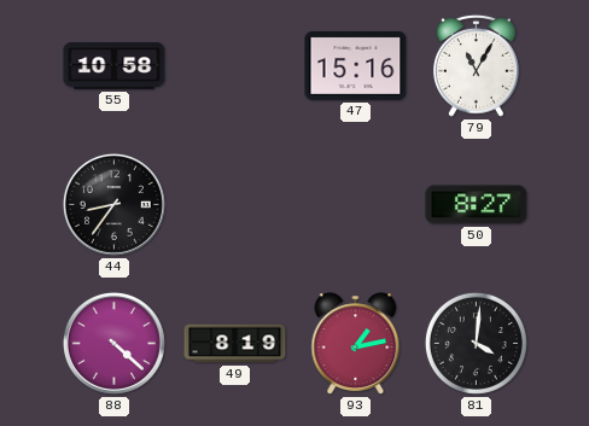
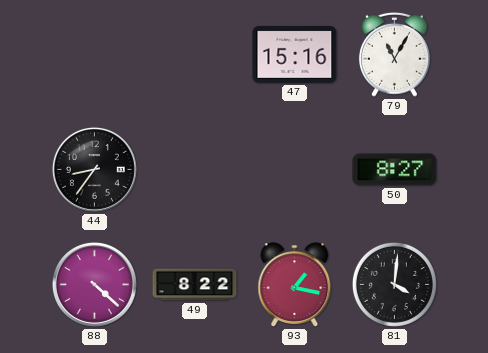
55: 10:58 -> none
49: 8:19 -> 8:22
93: 1:13 -> 1:17
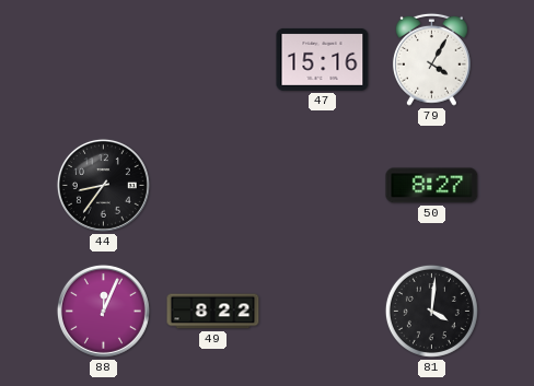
79: 11:05 -> 4:05
88: 4:22 -> 12:04
93: 1:17 -> none
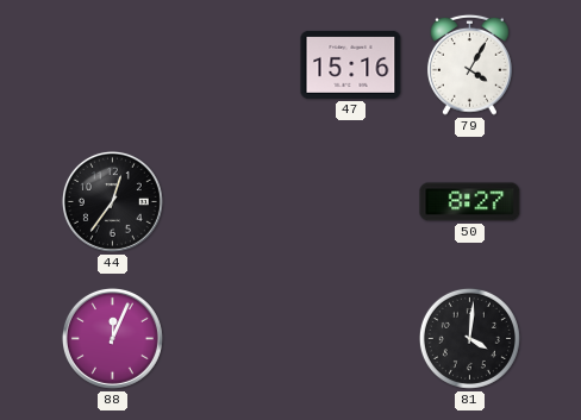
44: 8:36 -> 12:36
49: 8:22 -> none
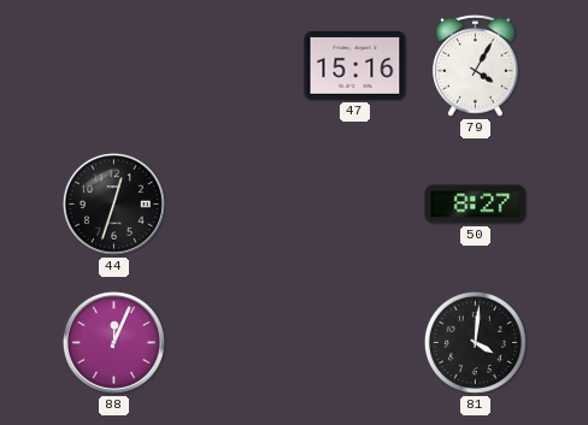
44: 12:36 -> 12:33
